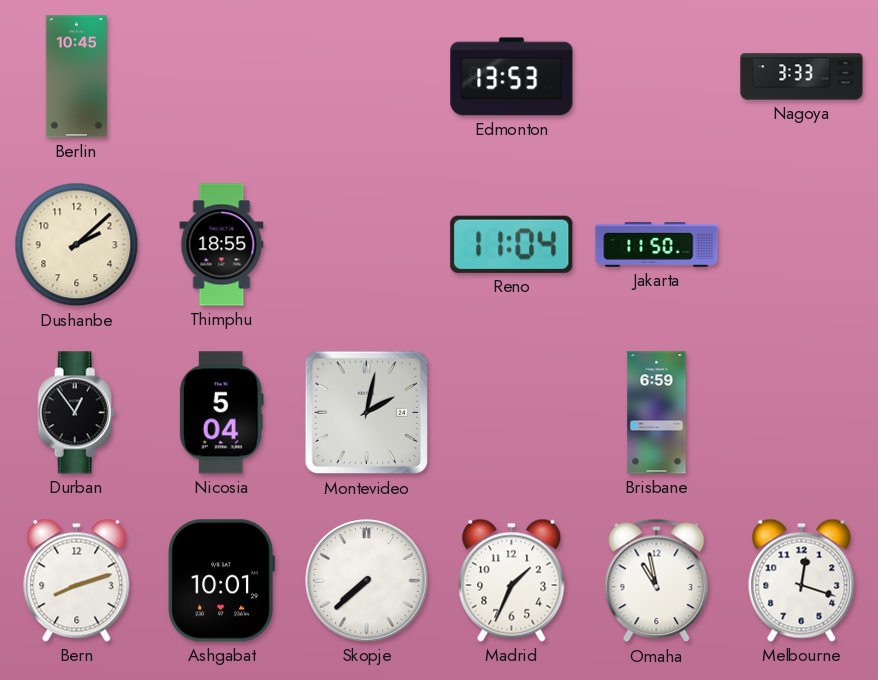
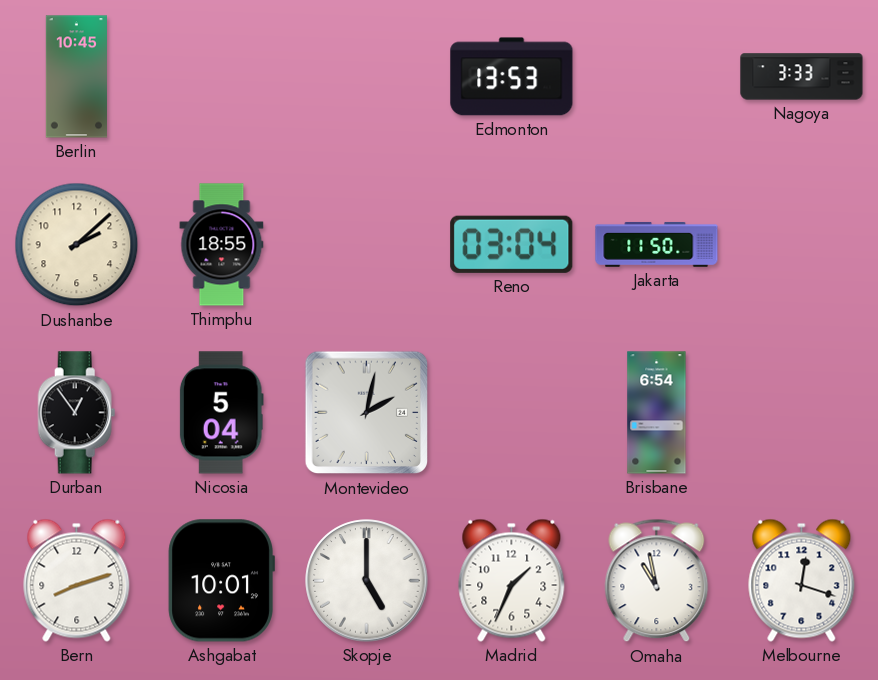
Reno: 11:04 -> 03:04
Brisbane: 6:59 -> 6:54
Skopje: 7:38 -> 5:00
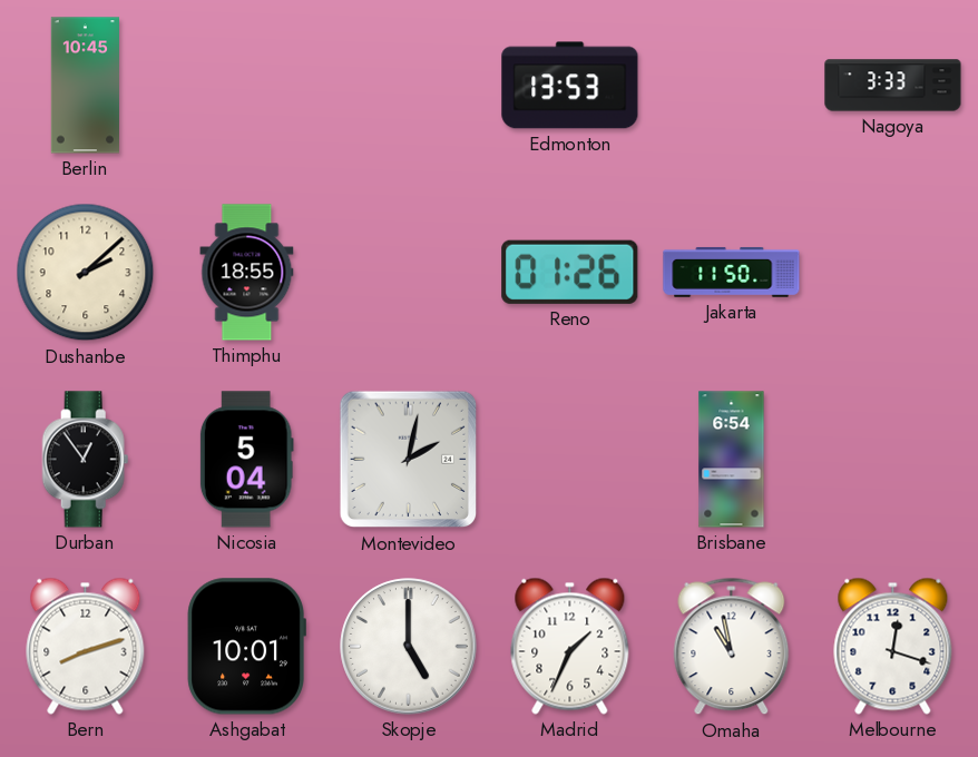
Reno: 03:04 -> 01:26
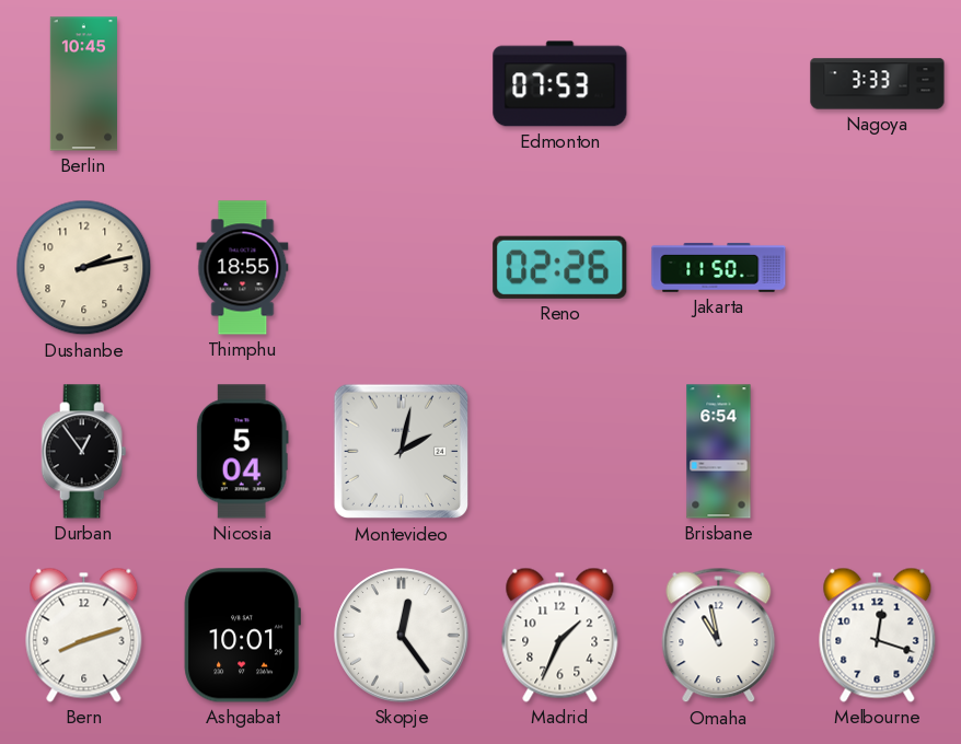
Edmonton: 13:53 -> 07:53
Dushanbe: 2:08 -> 2:13
Reno: 01:26 -> 02:26
Skopje: 5:00 -> 12:24
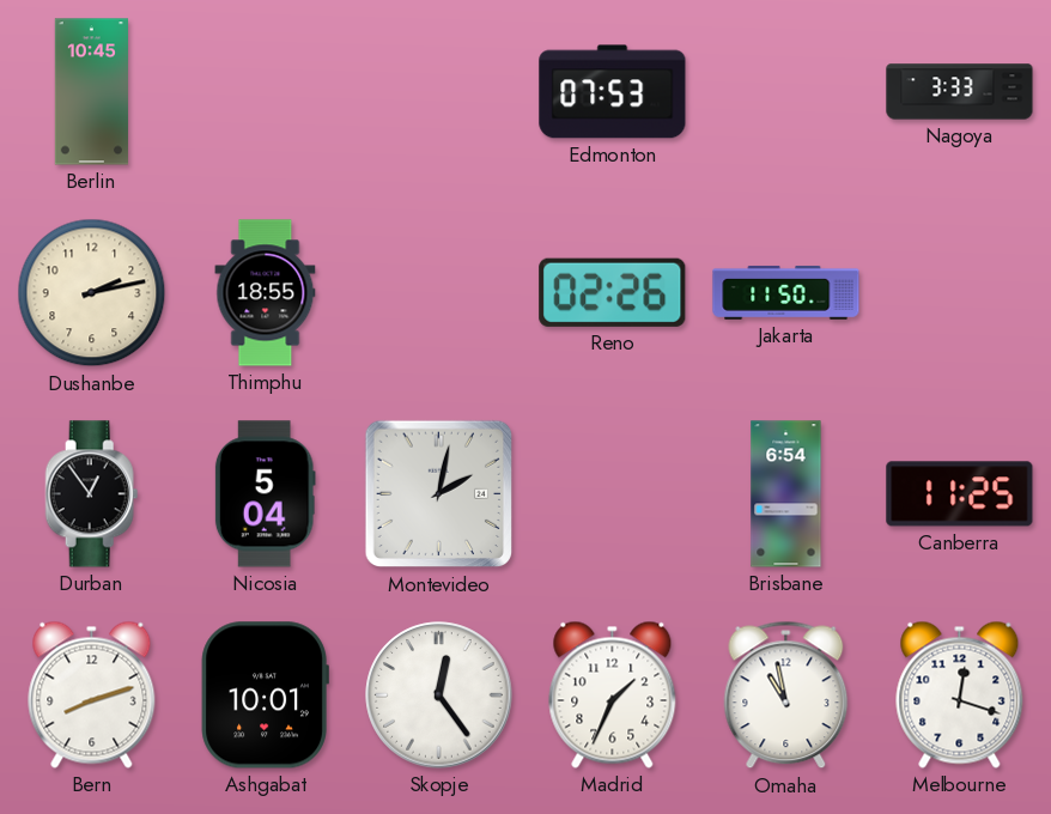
Canberra: none -> 11:25
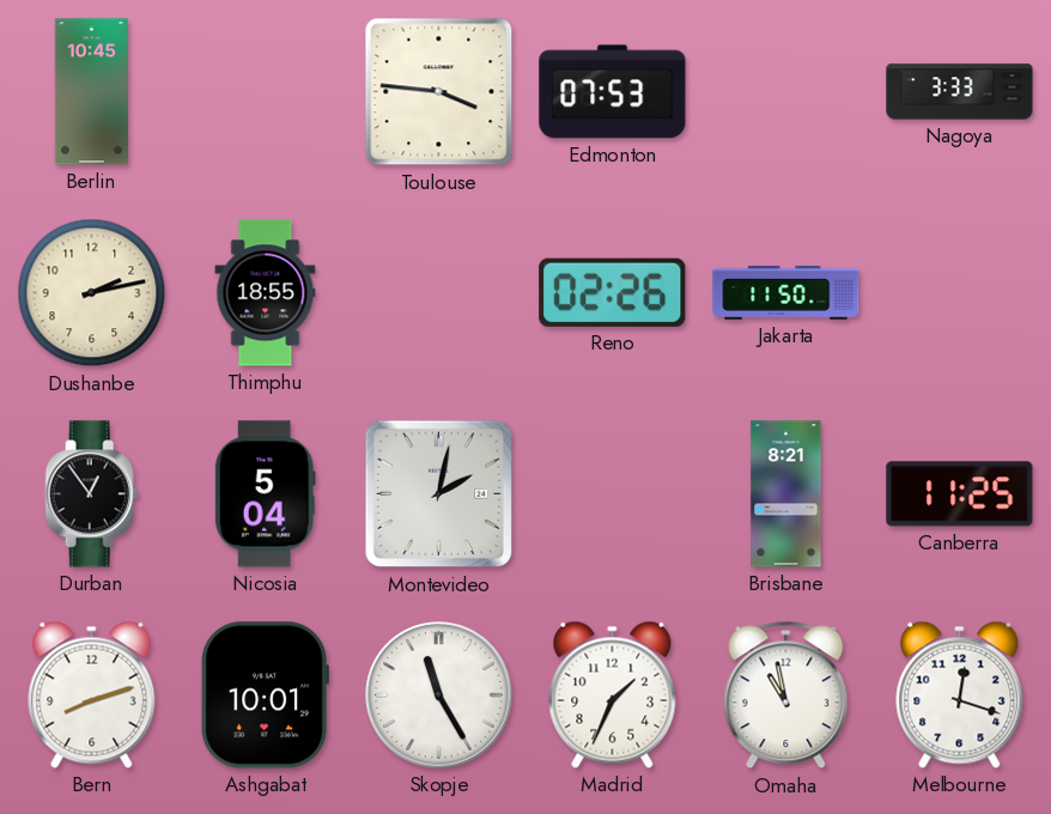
Toulouse: none -> 3:46
Brisbane: 6:54 -> 8:21
Skopje: 12:24 -> 11:25
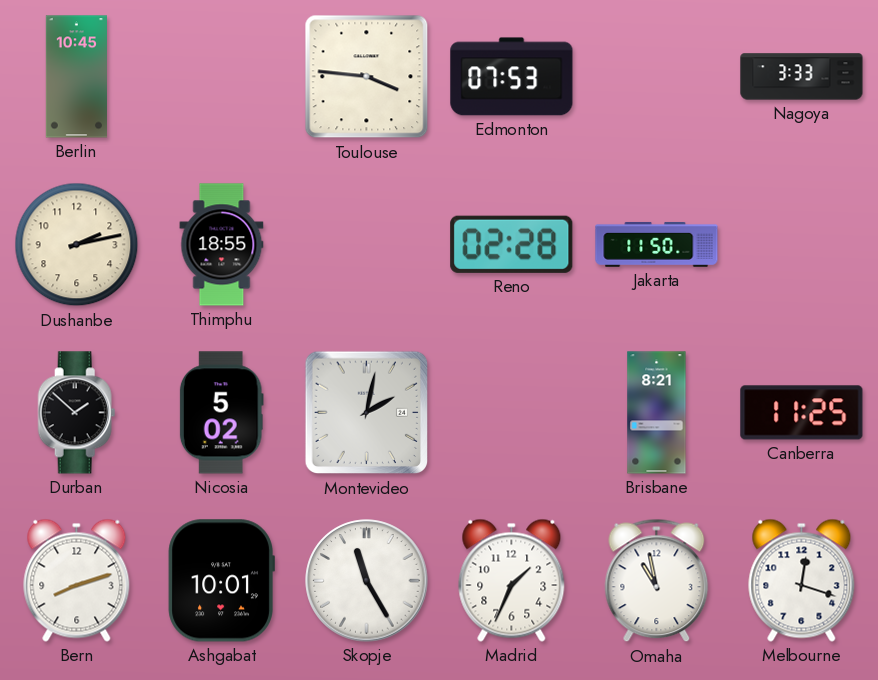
Reno: 02:26 -> 02:28
Durban: 12:54 -> 1:52
Nicosia: 5:04 -> 5:02
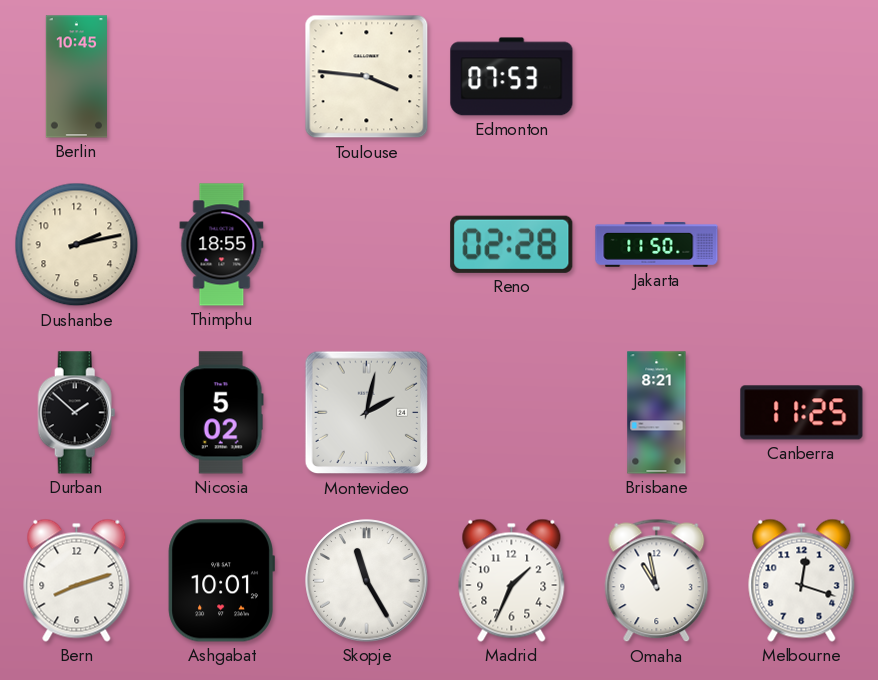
Nagoya: 3:33 -> none
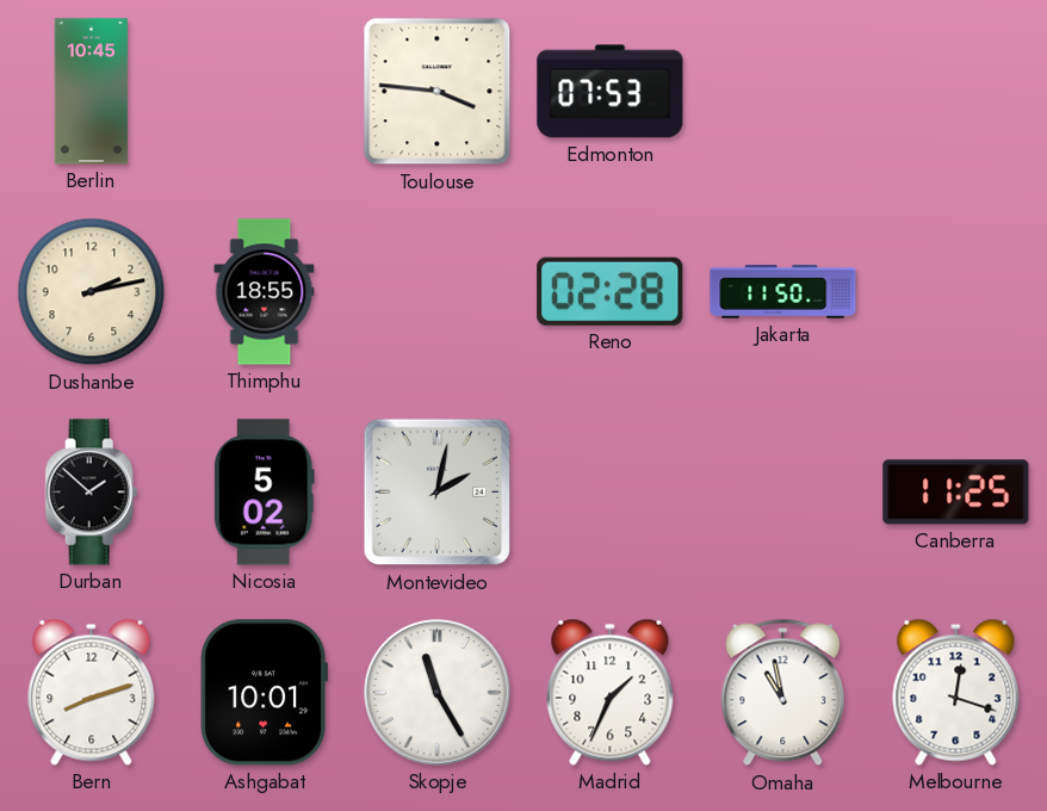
Brisbane: 8:21 -> none
